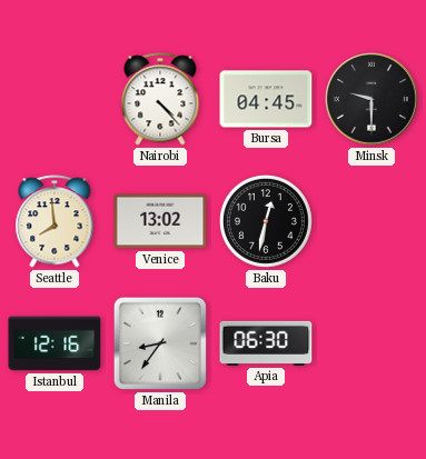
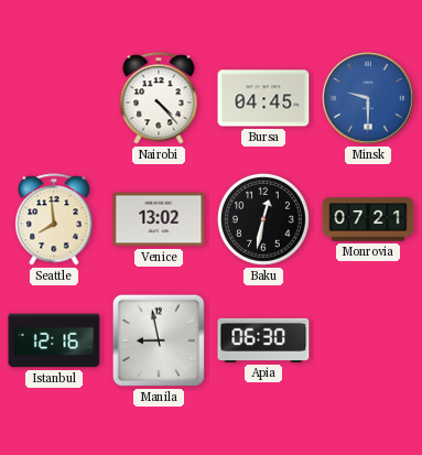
Minsk dial: black -> blue
Monrovia: none -> 07:21
Manila: 8:36 -> 8:58
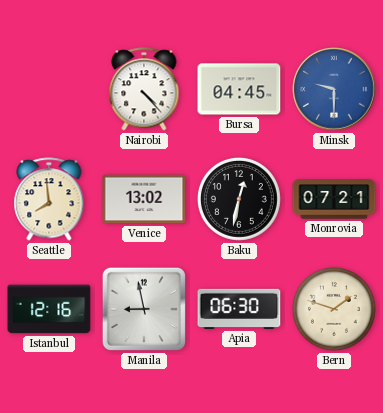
Bern: none -> 1:48
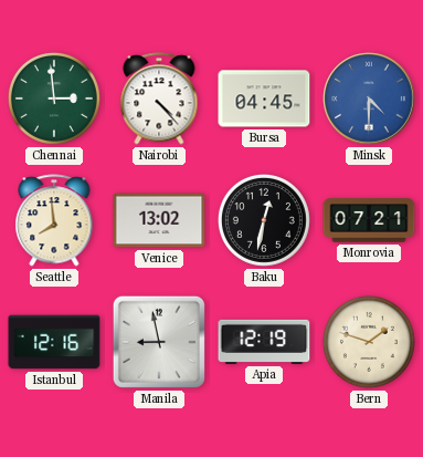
Chennai: none -> 2:59
Minsk: 9:30 -> 4:30
Apia: 06:30 -> 12:19
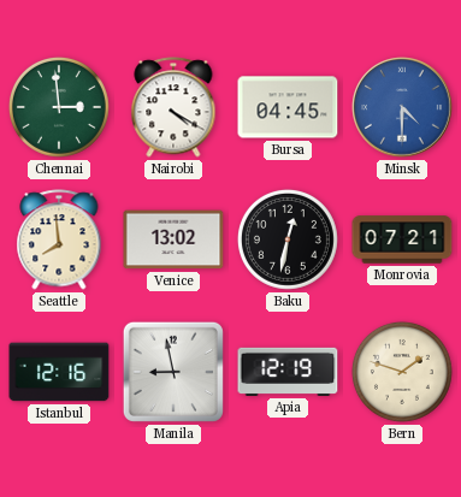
Nairobi: 4:23 -> 4:20
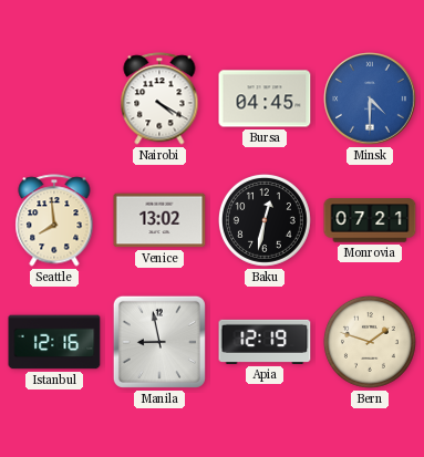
Chennai: 2:59 -> none
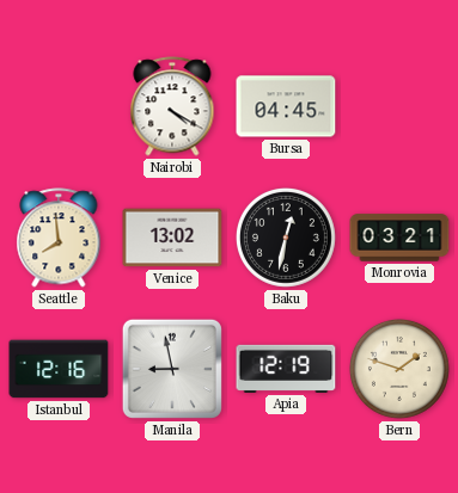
Minsk: 4:30 -> none
Monrovia: 07:21 -> 03:21
